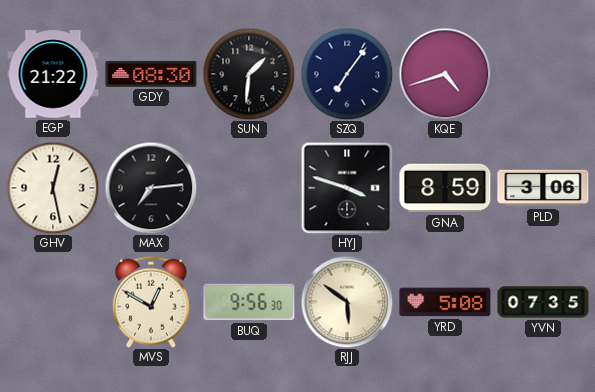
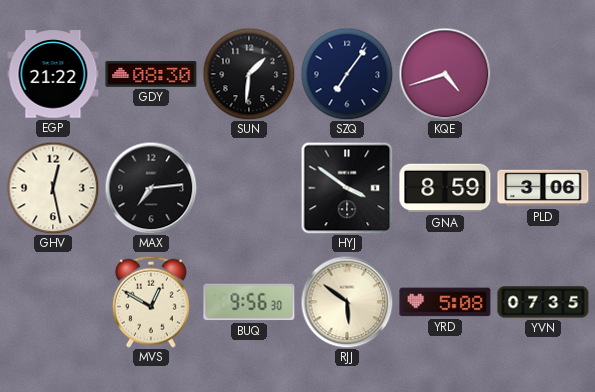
HYJ: 3:48 -> 3:51
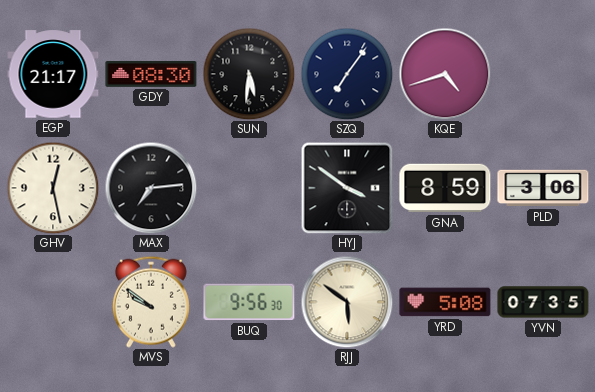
EGP: 21:22 -> 21:17
SUN: 1:31 -> 5:31
MVS: 12:50 -> 9:51
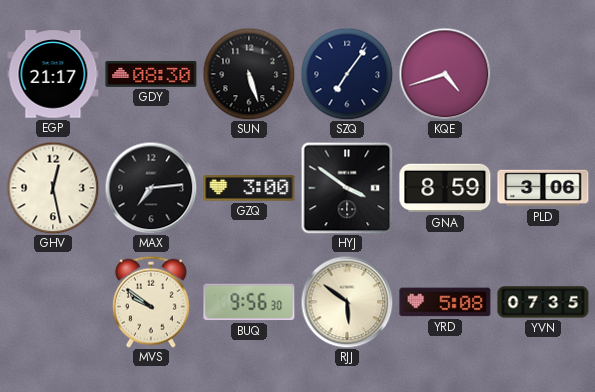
SUN: 5:31 -> 5:27
GZQ: none -> 3:00
